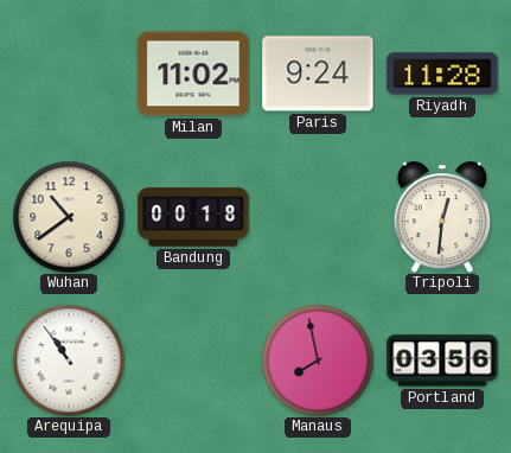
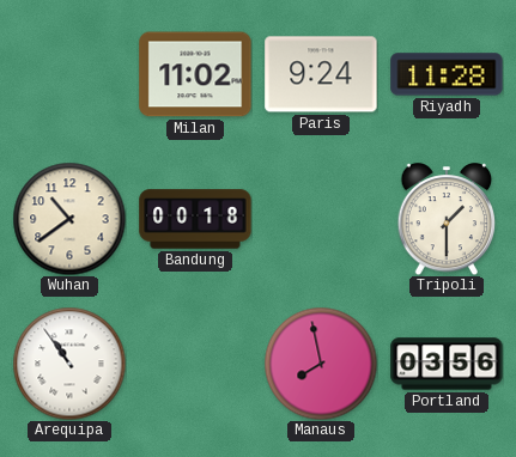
Tripoli: 12:31 -> 1:30
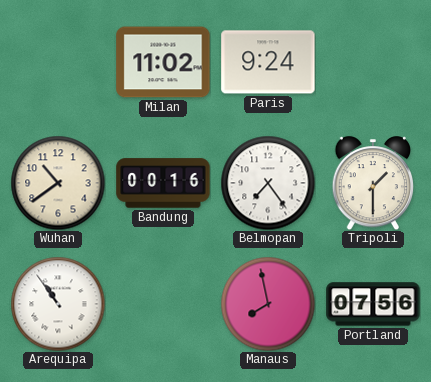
Riyadh: 11:28 -> none
Bandung: 00:18 -> 00:16
Belmopan: none -> 7:24
Portland: 03:56 -> 07:56
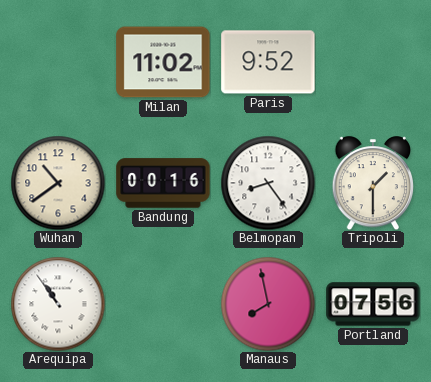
Paris: 9:24 -> 9:52
Belmopan: 7:24 -> 8:24
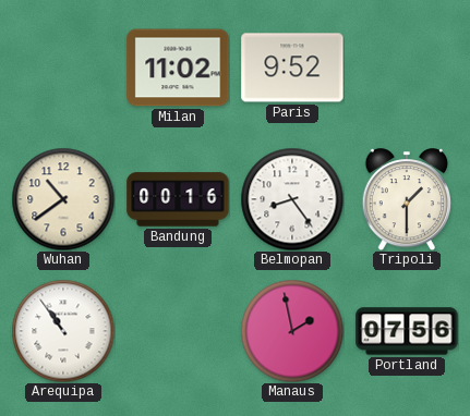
Manaus: 7:58 -> 1:58
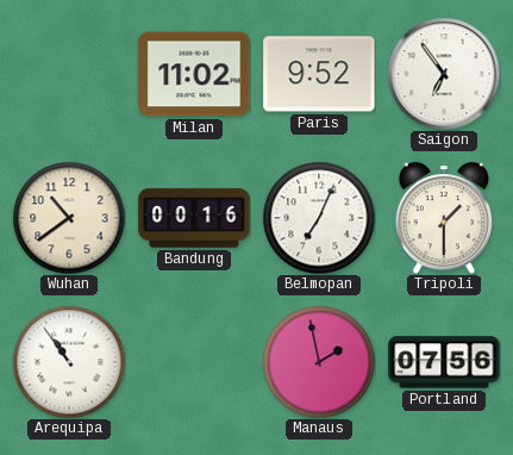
Saigon: none -> 6:54
Belmopan: 8:24 -> 7:04
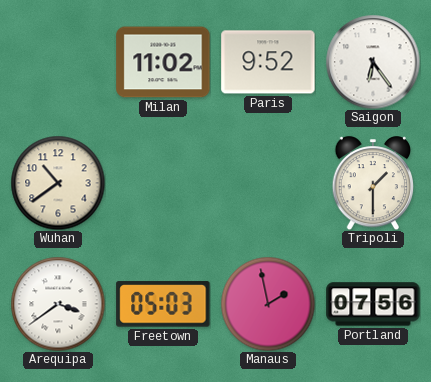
Saigon: 6:54 -> 6:24
Bandung: 00:16 -> none
Belmopan: 7:04 -> none
Arequipa: 10:54 -> 3:39
Freetown: none -> 05:03
